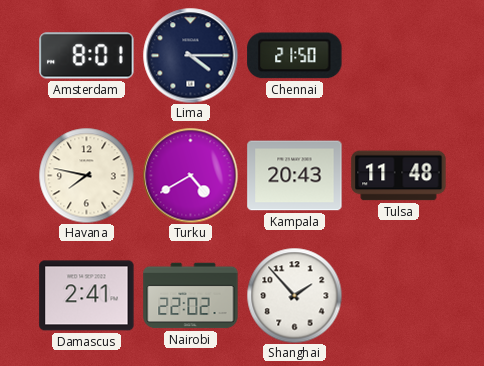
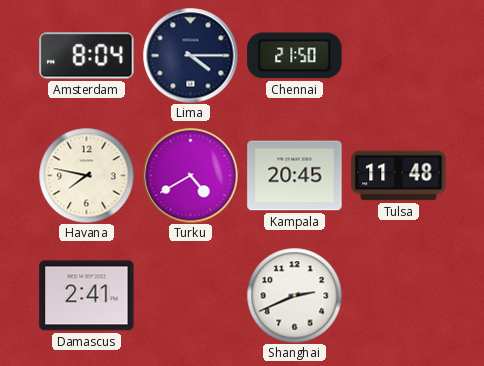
Amsterdam: 8:01 -> 8:04
Kampala: 20:43 -> 20:45
Nairobi: 22:02 -> none
Shanghai: 1:53 -> 2:41
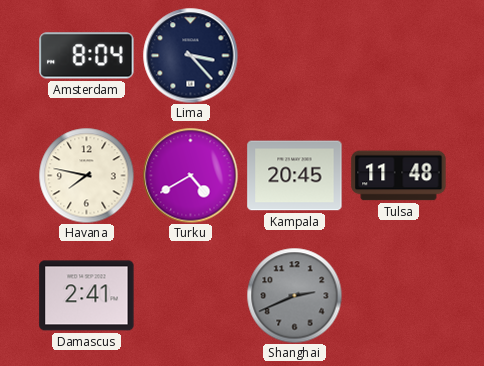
Lima: 4:15 -> 3:23
Chennai: 21:50 -> none
Shanghai dial: white -> grey
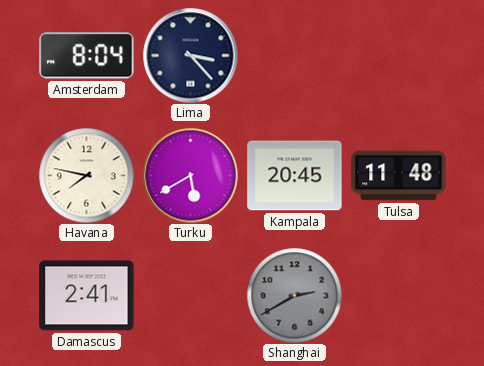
Turku: 4:40 -> 5:40
Shanghai: 2:41 -> 2:40
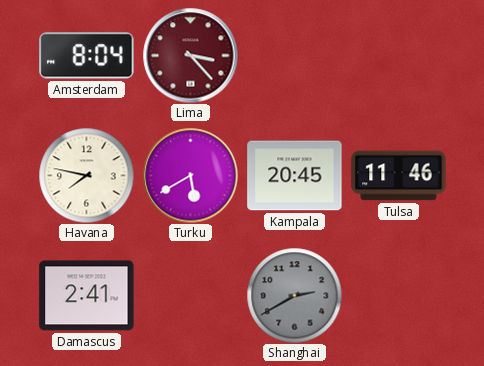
Lima dial: navy -> burgundy
Tulsa: 11:48 -> 11:46
